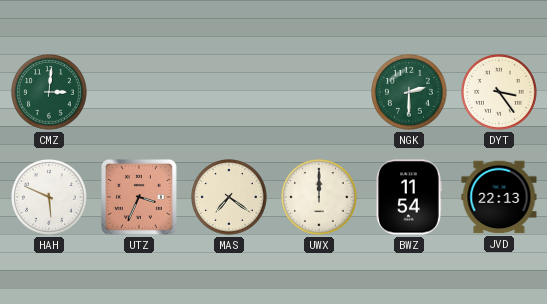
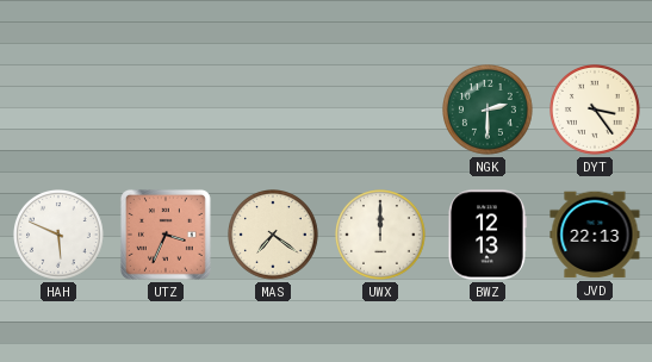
CMZ: 3:01 -> none
BWZ: 11:54 -> 12:13
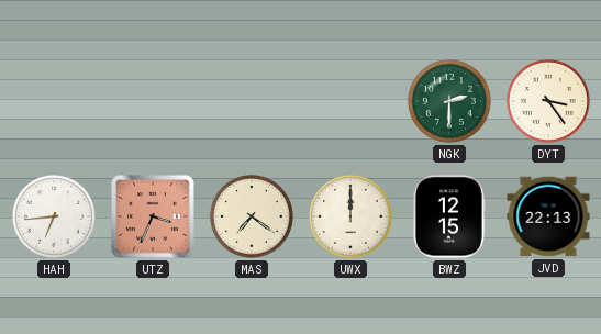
HAH: 5:49 -> 6:44
BWZ: 12:13 -> 12:15
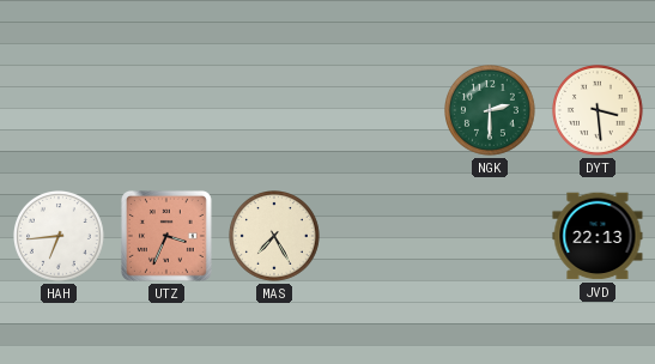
DYT: 3:24 -> 3:29
MAS: 7:21 -> 7:25
UWX: 12:00 -> none
BWZ: 12:15 -> none
